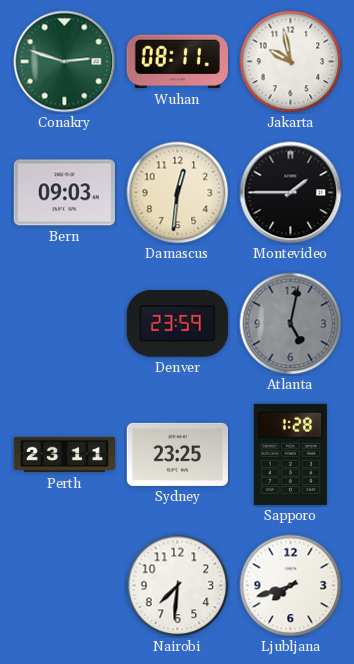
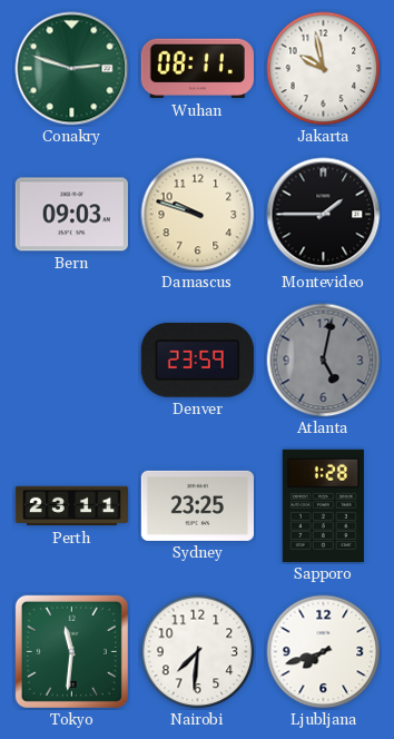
Damascus: 12:31 -> 9:48
Tokyo: none -> 11:31
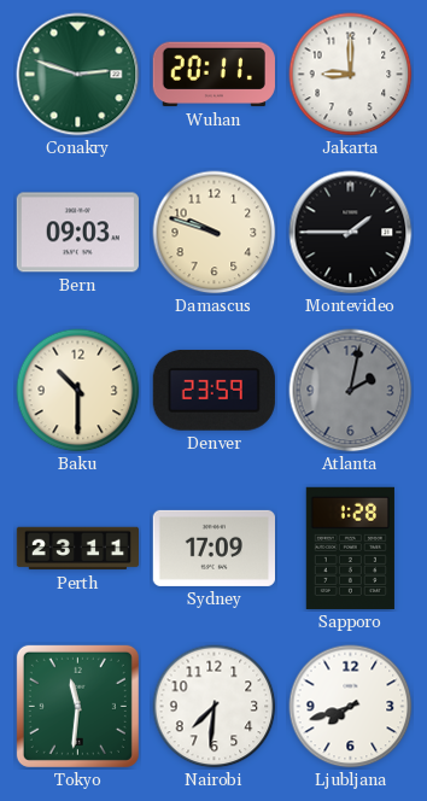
Wuhan: 08:11 -> 20:11
Jakarta: 9:58 -> 9:00
Baku: none -> 10:30
Atlanta: 5:02 -> 2:02
Sydney: 23:25 -> 17:09
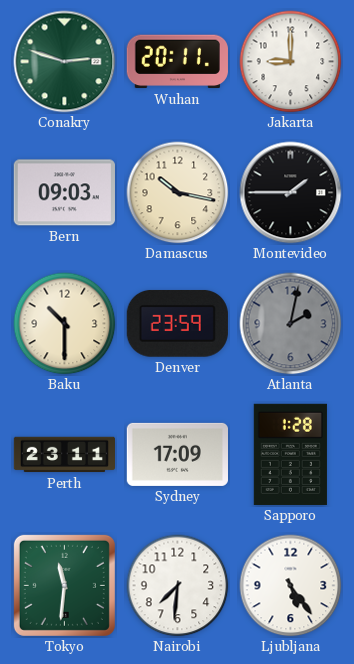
Damascus: 9:48 -> 10:17
Ljubljana: 7:42 -> 5:24
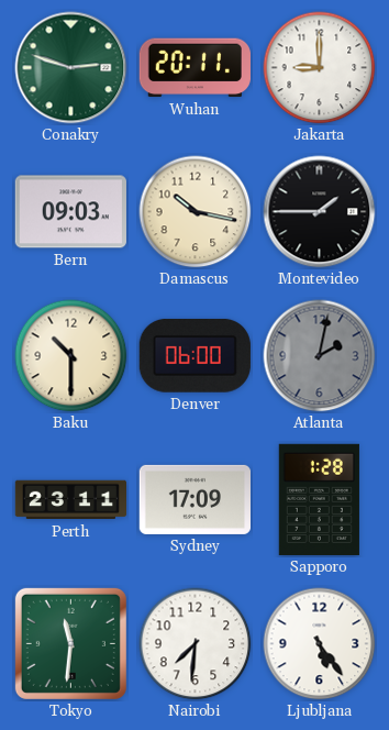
Denver: 23:59 -> 06:00
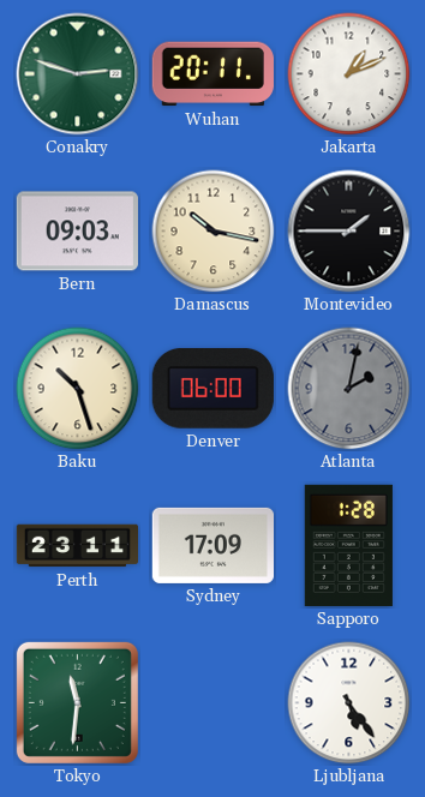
Jakarta: 9:00 -> 1:11
Baku: 10:30 -> 10:27
Nairobi: 7:31 -> none
